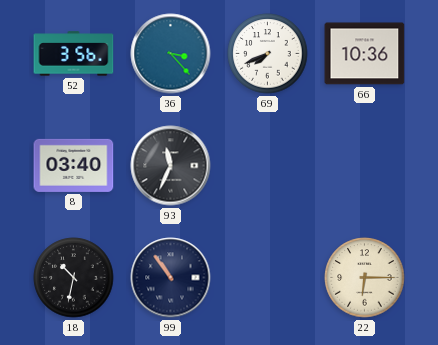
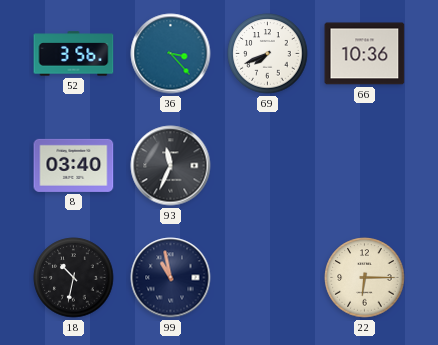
99: 10:54 -> 10:58
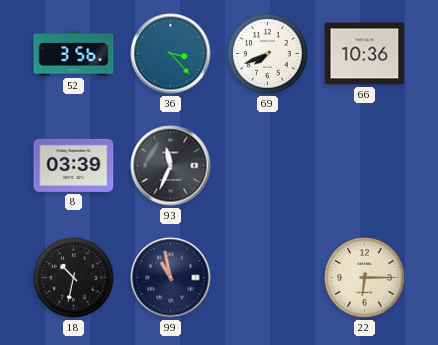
8: 03:40 -> 03:39
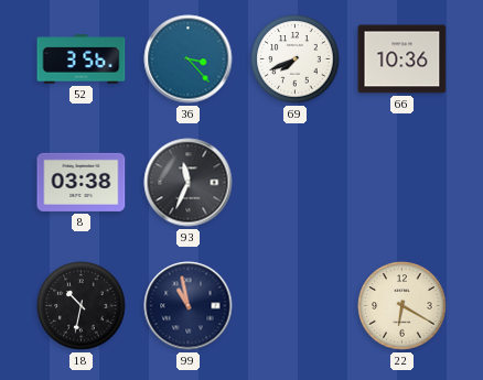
8: 03:39 -> 03:38
22: 6:15 -> 6:20
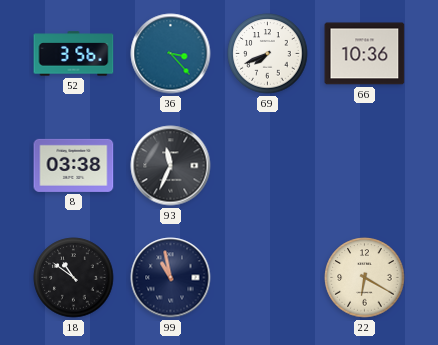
18: 10:32 -> 10:51
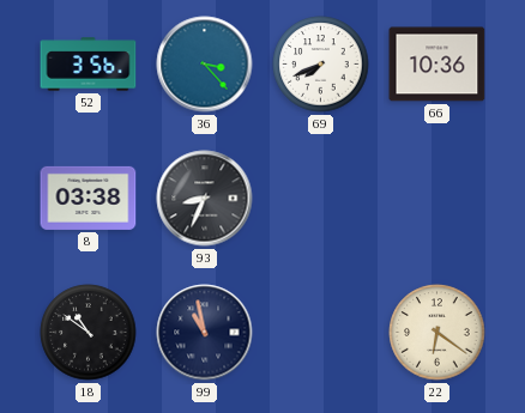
93: 11:34 -> 8:34
22: 6:20 -> 6:21
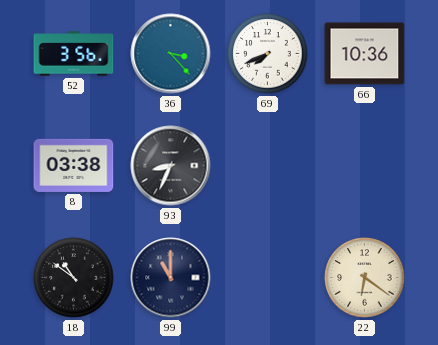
99: 10:58 -> 11:00
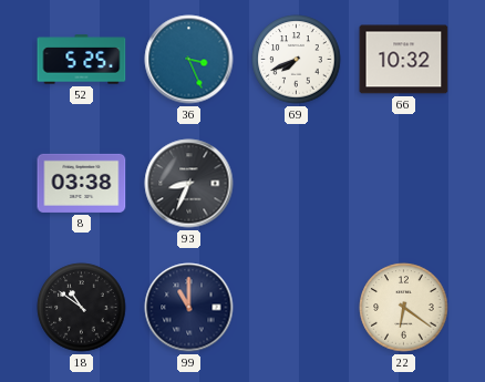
52: 3:56 -> 5:25
36: 3:23 -> 3:26
66: 10:36 -> 10:32
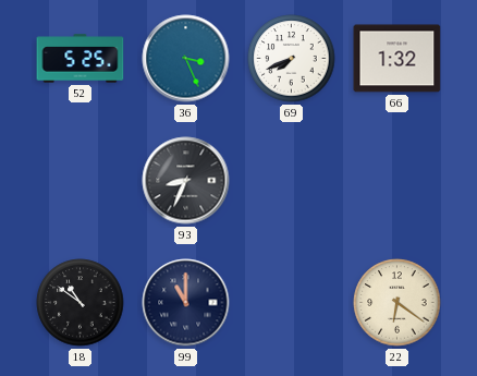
66: 10:32 -> 1:32
8: 03:38 -> none
